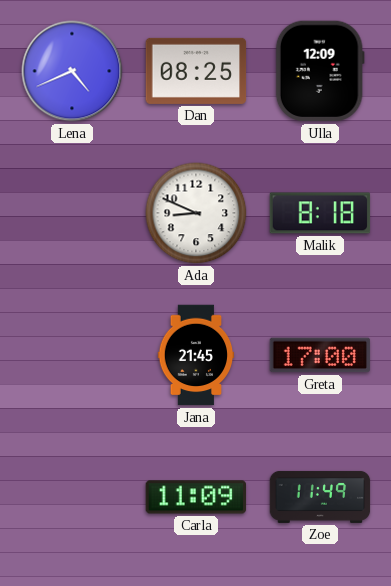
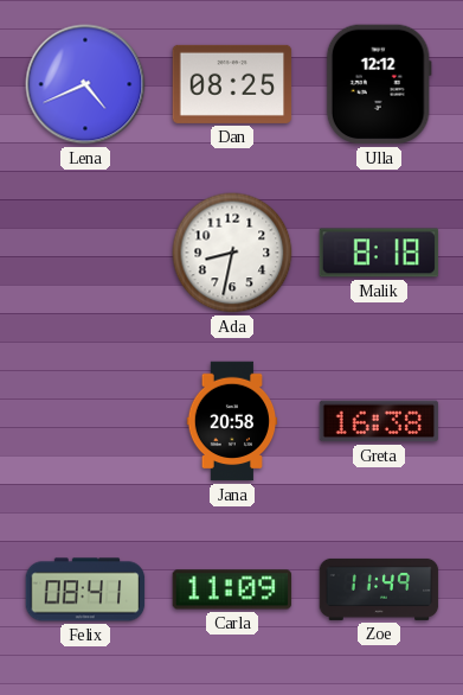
Ulla: 12:09 -> 12:12
Ada: 8:49 -> 8:32
Jana: 21:45 -> 20:58
Greta: 17:00 -> 16:38
Felix: none -> 08:41
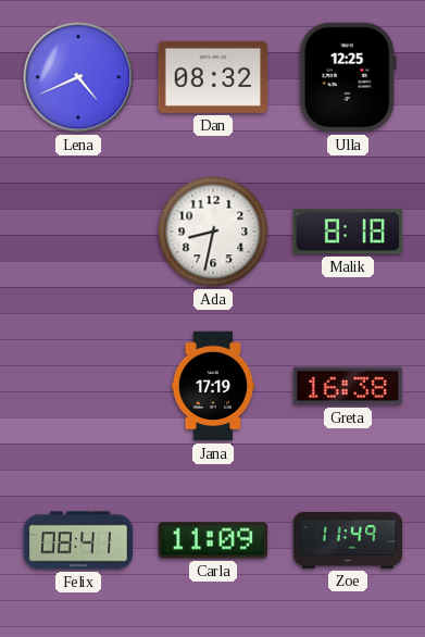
Dan: 08:25 -> 08:32
Ulla: 12:12 -> 12:25
Jana: 20:58 -> 17:19
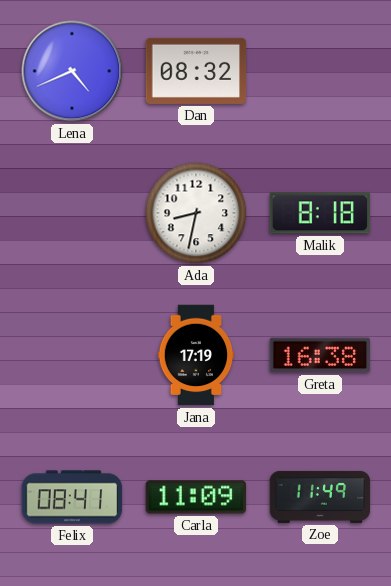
Ulla: 12:25 -> none
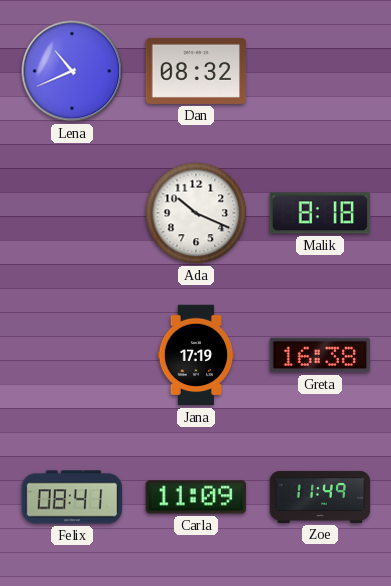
Lena: 4:41 -> 10:41
Ada: 8:32 -> 10:19
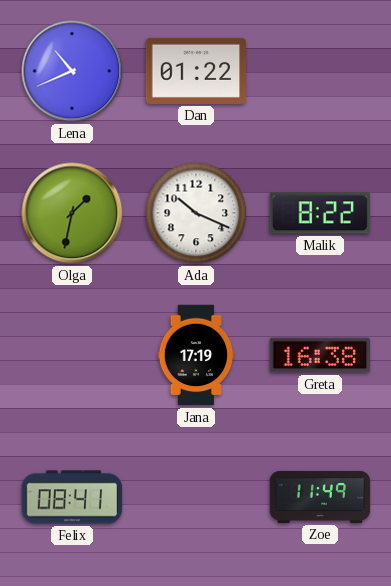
Dan: 08:32 -> 01:22
Olga: none -> 1:32
Malik: 8:18 -> 8:22
Carla: 11:09 -> none
